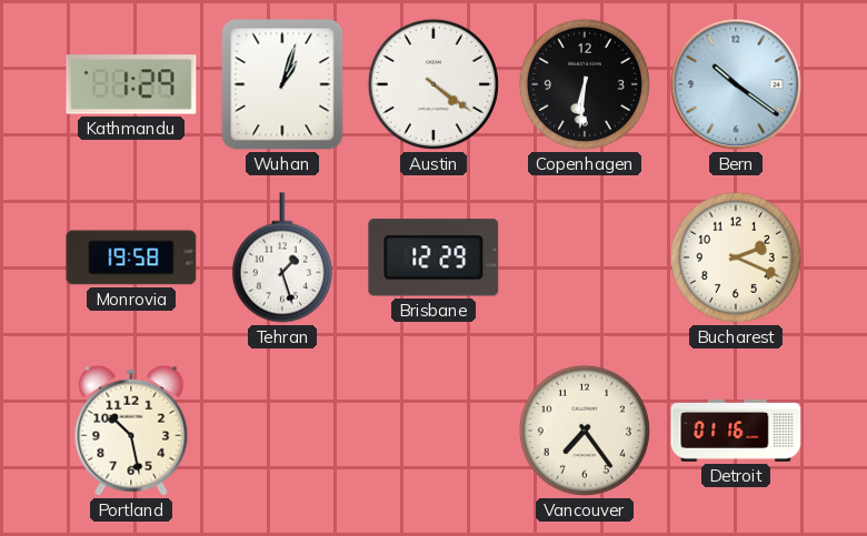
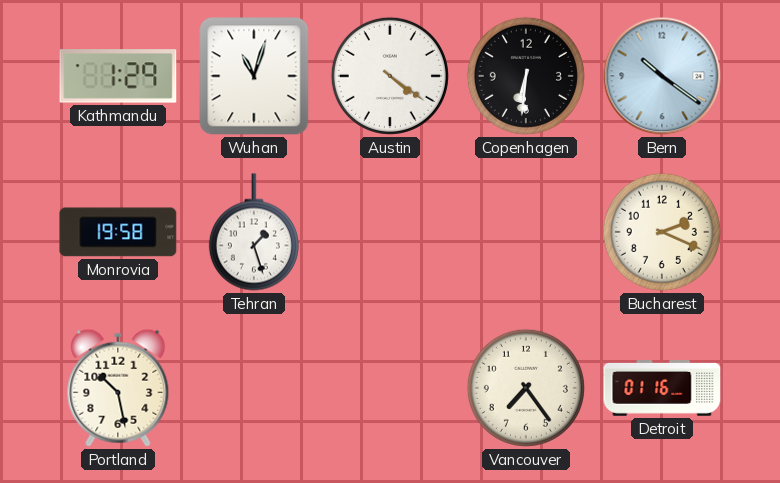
Wuhan: 1:03 -> 11:03
Brisbane: 12:29 -> none
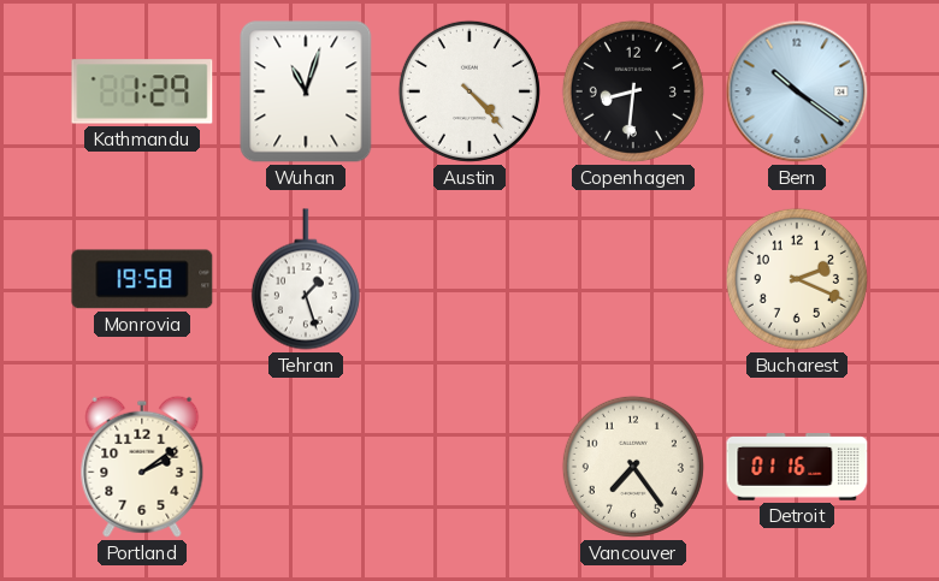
Austin: 4:21 -> 4:23
Copenhagen: 6:31 -> 8:31
Portland: 10:28 -> 2:09
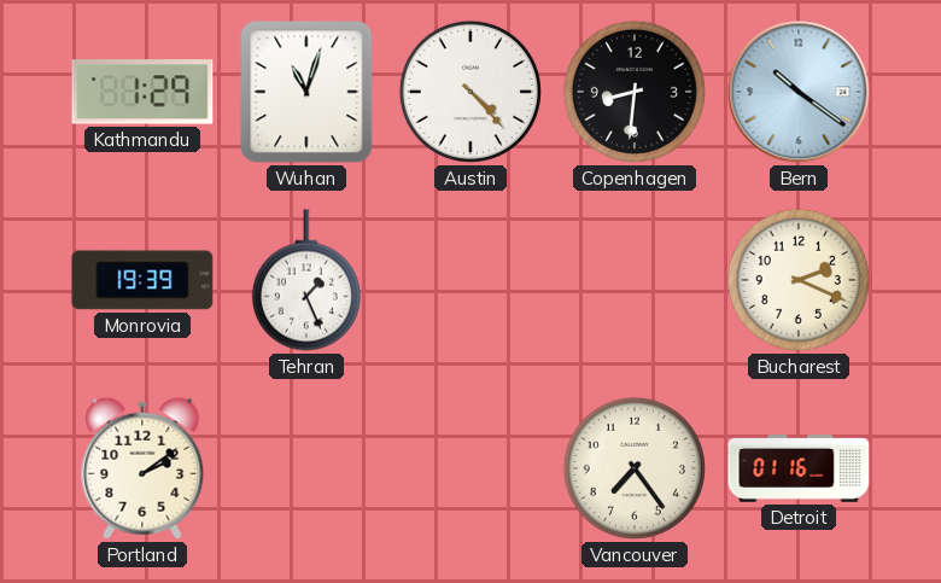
Monrovia: 19:58 -> 19:39
Tehran: 1:27 -> 1:26
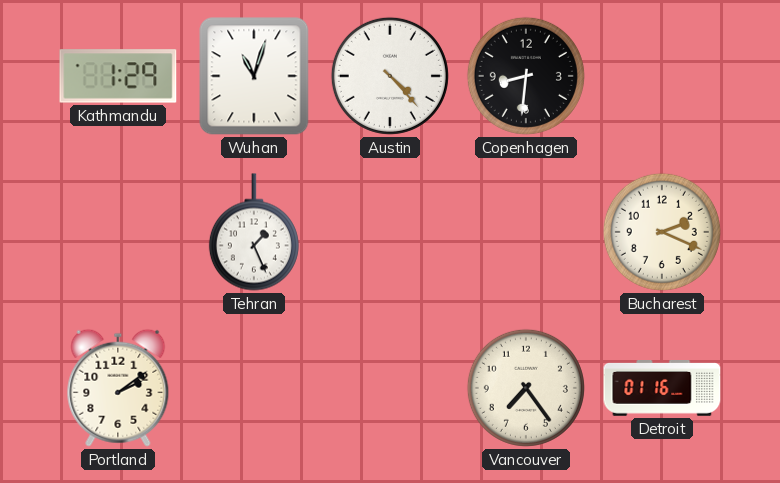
Bern: 10:21 -> none
Monrovia: 19:39 -> none
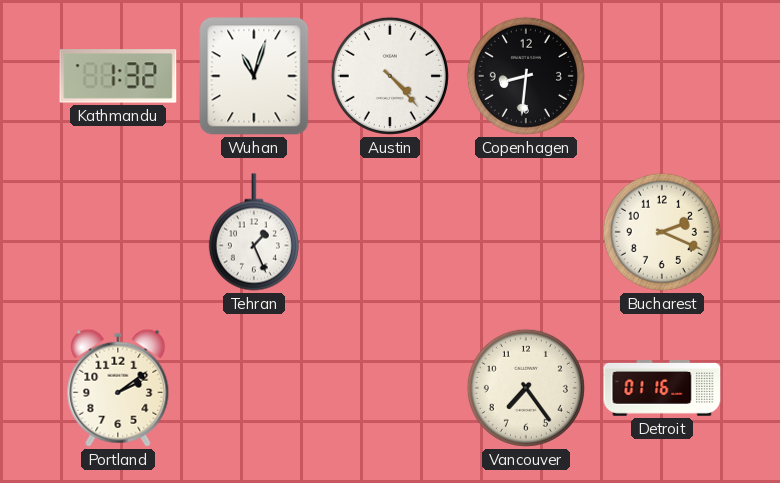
Kathmandu: 1:29 -> 1:32
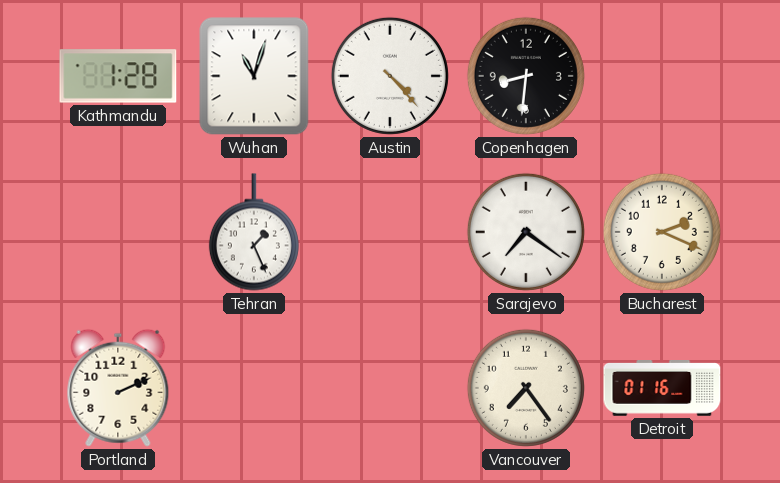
Kathmandu: 1:32 -> 1:28
Sarajevo: none -> 7:21
Portland: 2:09 -> 2:11
